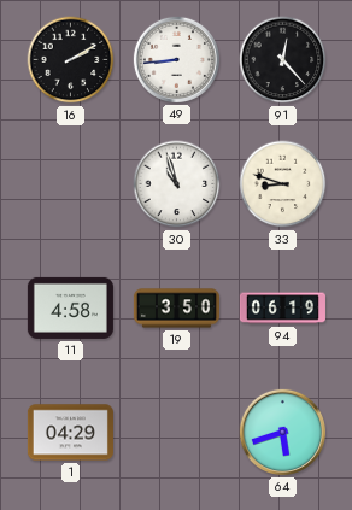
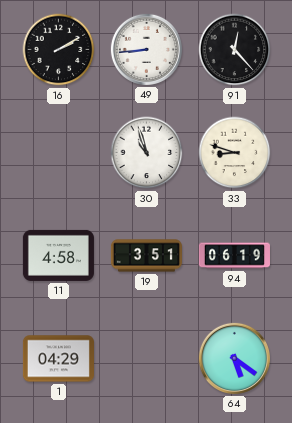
19: 3:50 -> 3:51
64: 5:42 -> 5:21
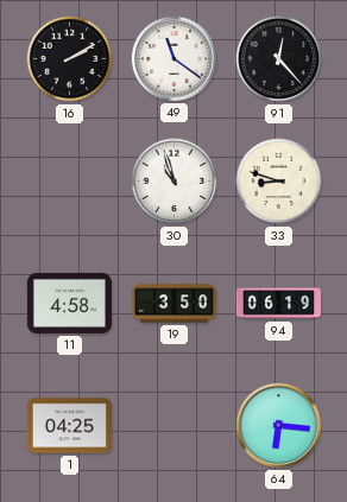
49: 8:44 -> 11:21
19: 3:51 -> 3:50
1: 04:29 -> 04:25
64: 5:21 -> 6:16
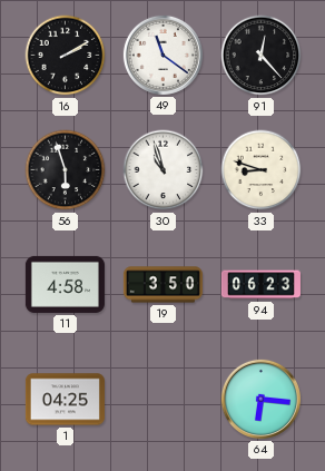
56: none -> 5:57
94: 06:19 -> 06:23
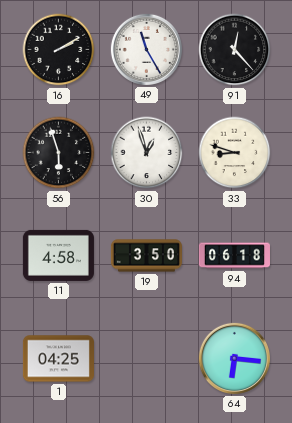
49: 11:21 -> 11:25
30: 10:57 -> 12:57
94: 06:23 -> 06:18
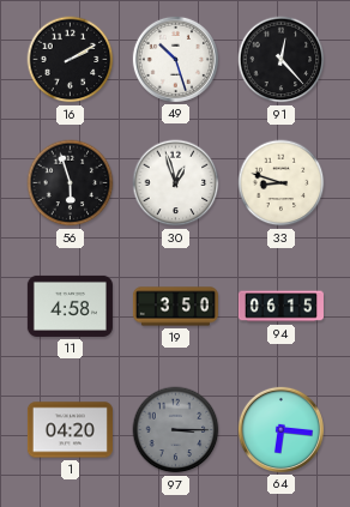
49: 11:25 -> 10:27
94: 06:18 -> 06:15
1: 04:25 -> 04:20
97: none -> 3:15
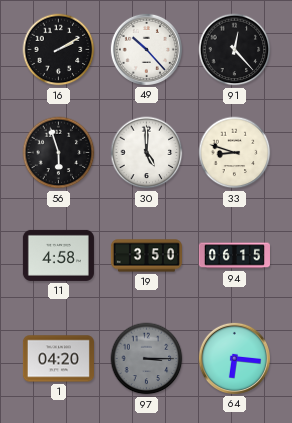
49: 10:27 -> 10:23
30: 12:57 -> 5:00
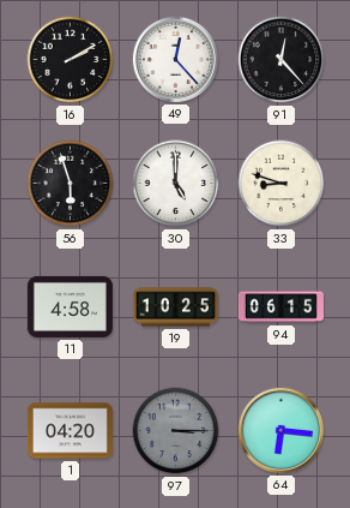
49: 10:23 -> 12:23
19: 3:50 -> 10:25
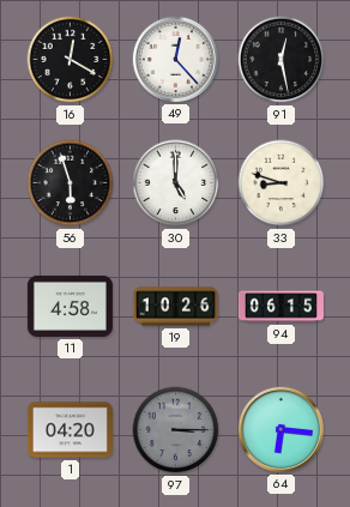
16: 2:10 -> 12:20
91: 12:23 -> 12:28
19: 10:25 -> 10:26
